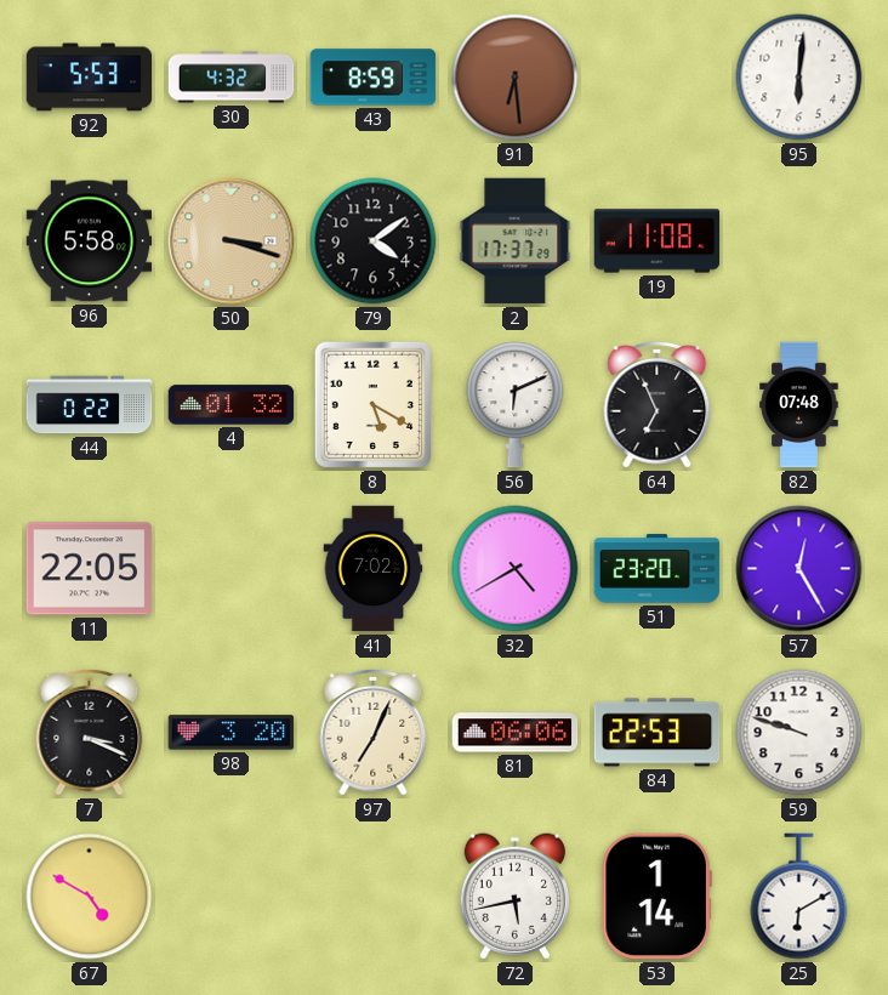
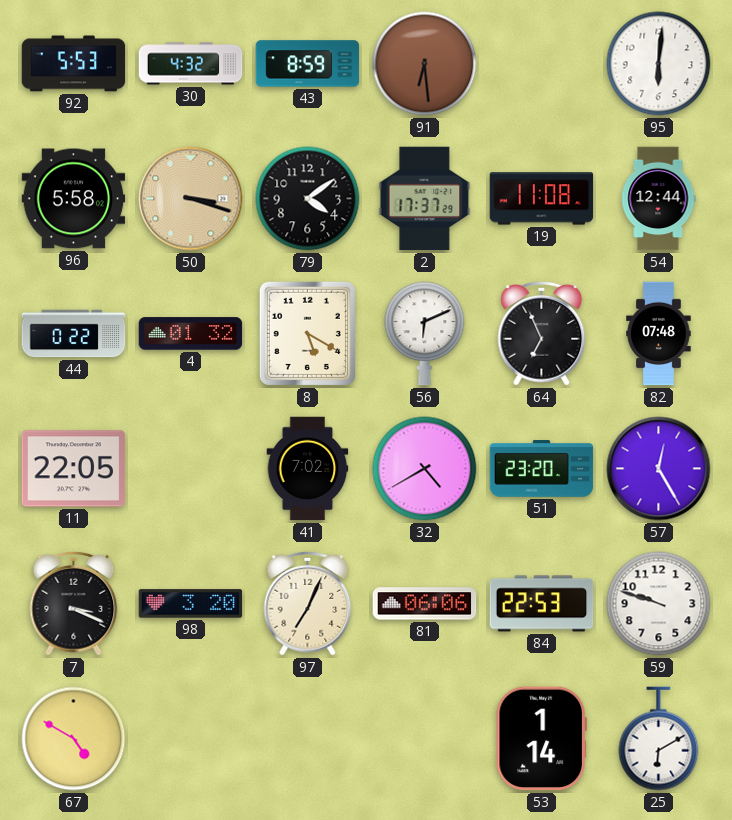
54: none -> 12:44
72: 5:43 -> none
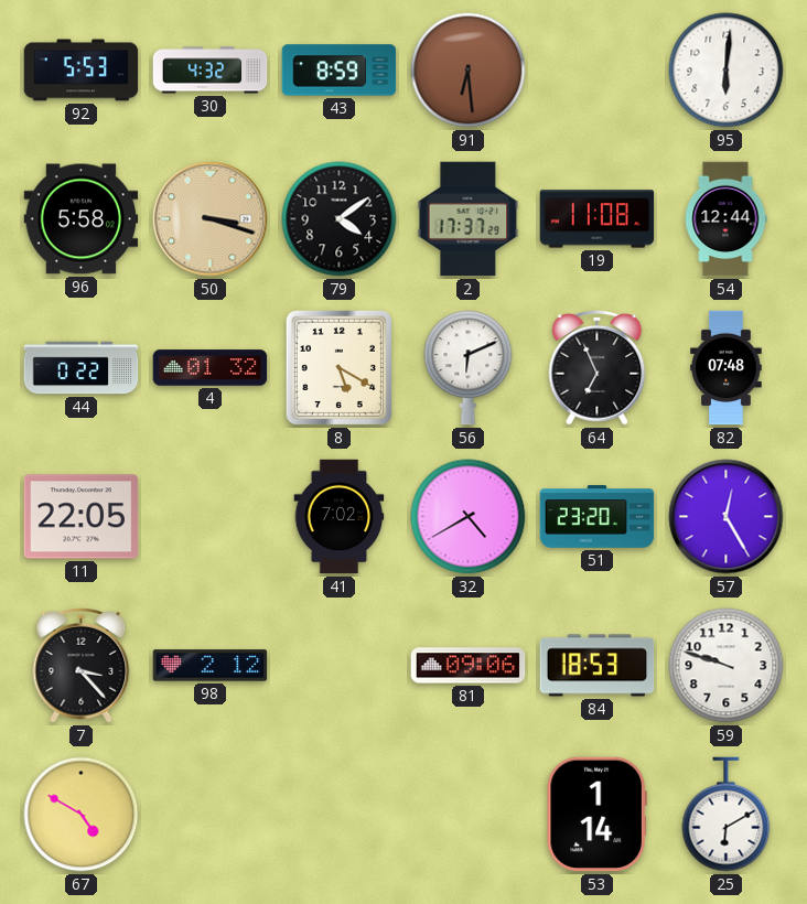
7: 3:19 -> 3:23
98: 3:20 -> 2:12
97: 7:04 -> none
81: 06:06 -> 09:06
84: 22:53 -> 18:53
